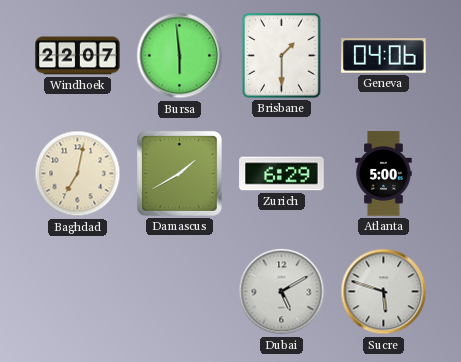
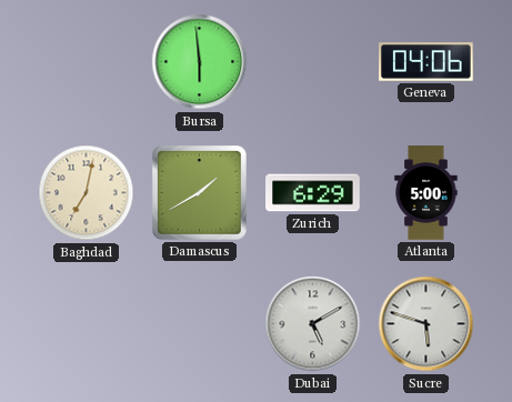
Windhoek: 22:07 -> none
Brisbane: 1:30 -> none
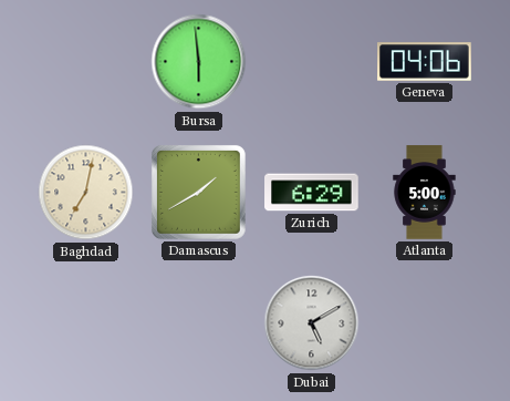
Sucre: 5:48 -> none
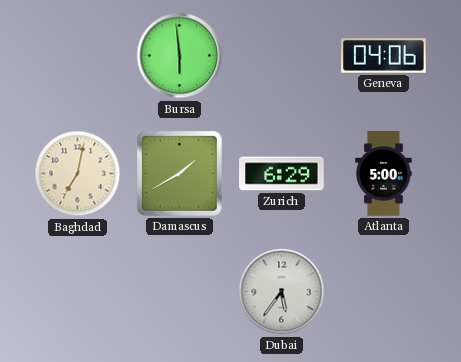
Dubai: 5:10 -> 5:36
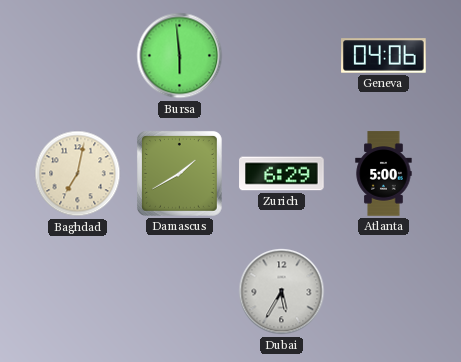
Dubai: 5:36 -> 5:35
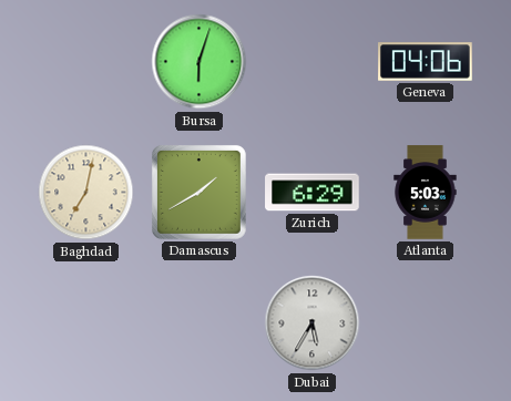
Bursa: 5:59 -> 6:03
Atlanta: 5:00 -> 5:03
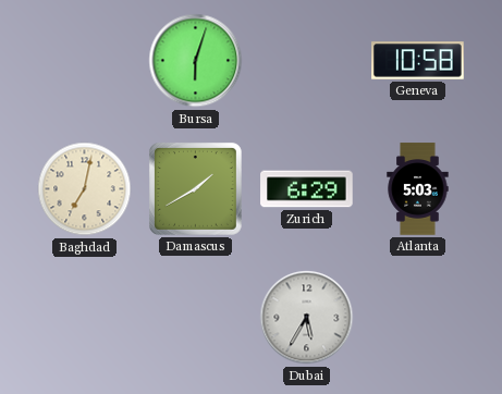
Geneva: 04:06 -> 10:58
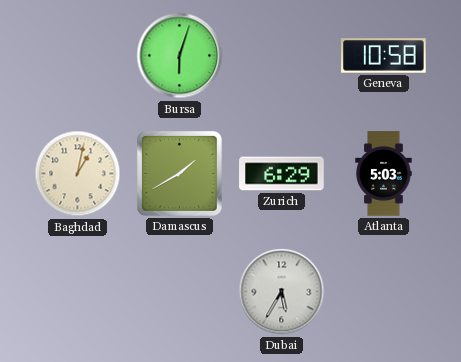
Baghdad: 7:02 -> 1:02
